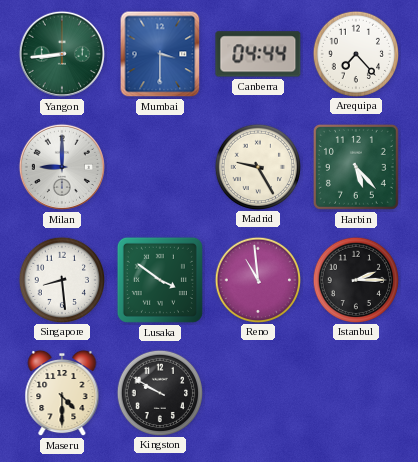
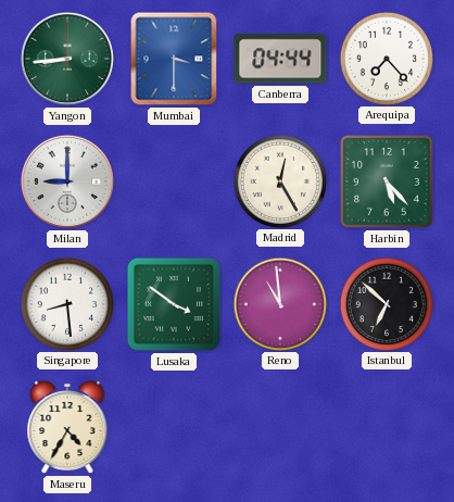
Madrid: 9:25 -> 12:25
Istanbul: 2:15 -> 6:52
Maseru: 4:30 -> 4:35
Kingston: 9:50 -> none
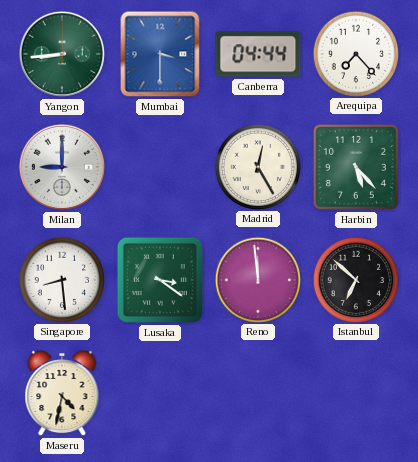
Lusaka: 3:51 -> 3:21
Reno: 10:59 -> 11:59
Maseru: 4:35 -> 4:32
